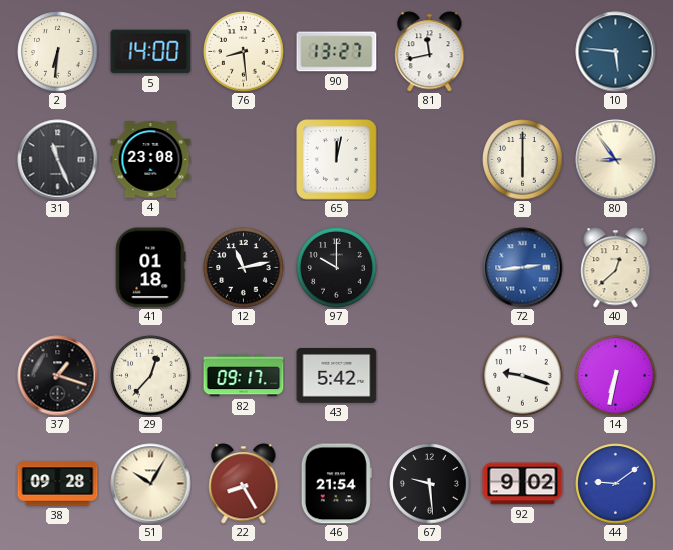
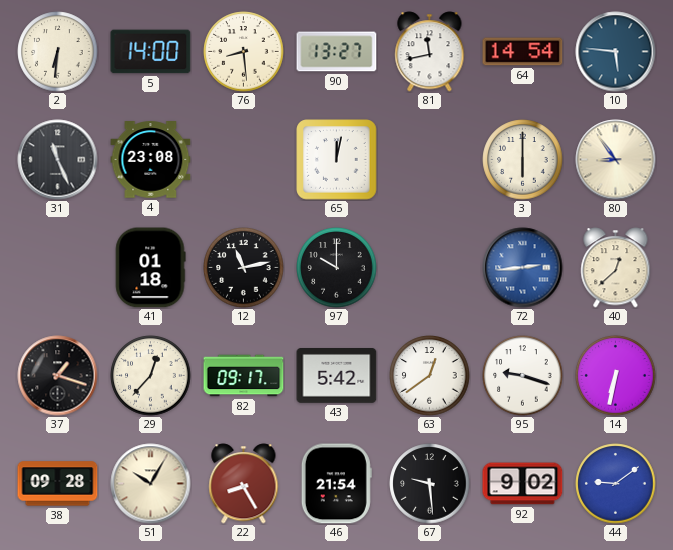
64: none -> 14:54
63: none -> 12:39
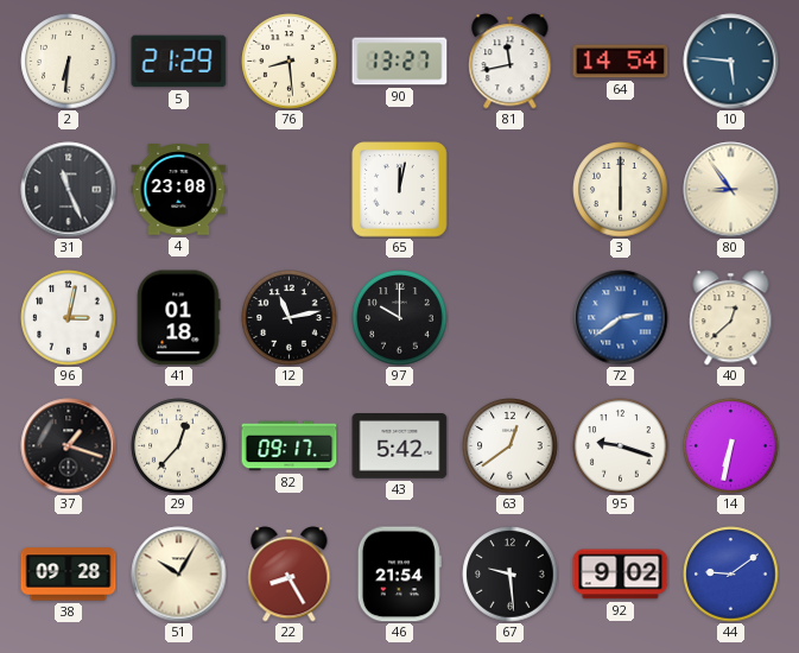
5: 14:00 -> 21:29
96: none -> 3:02
72: 2:44 -> 2:39
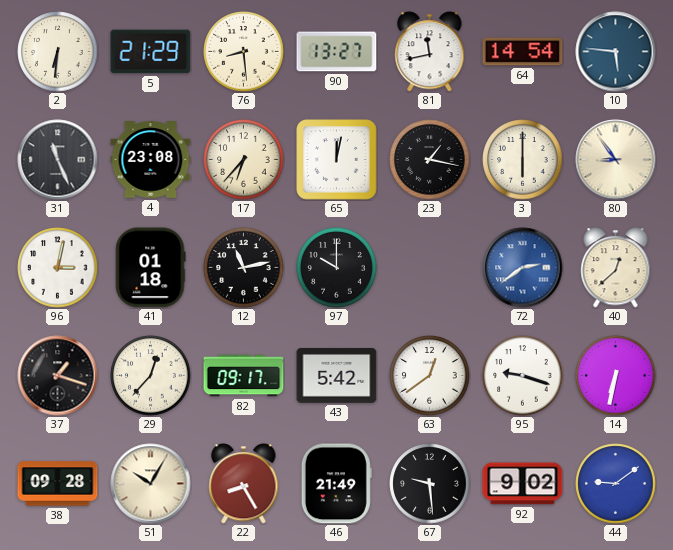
17: none -> 6:37
23: none -> 1:17
46: 21:54 -> 21:49
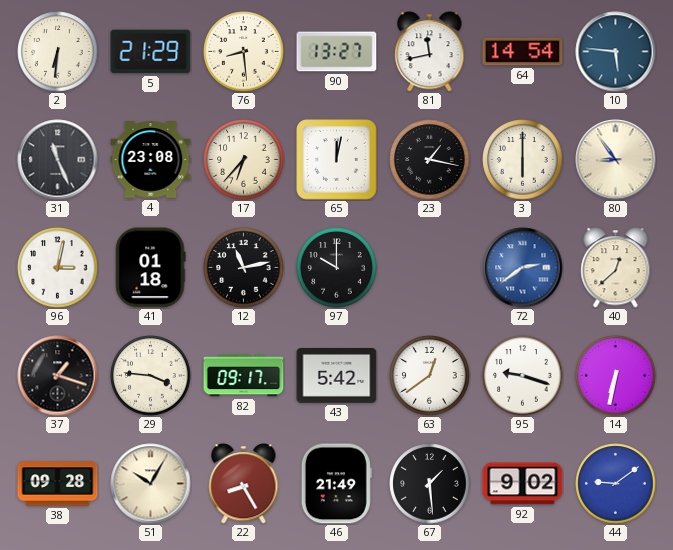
29: 12:37 -> 3:46
67: 9:29 -> 1:29
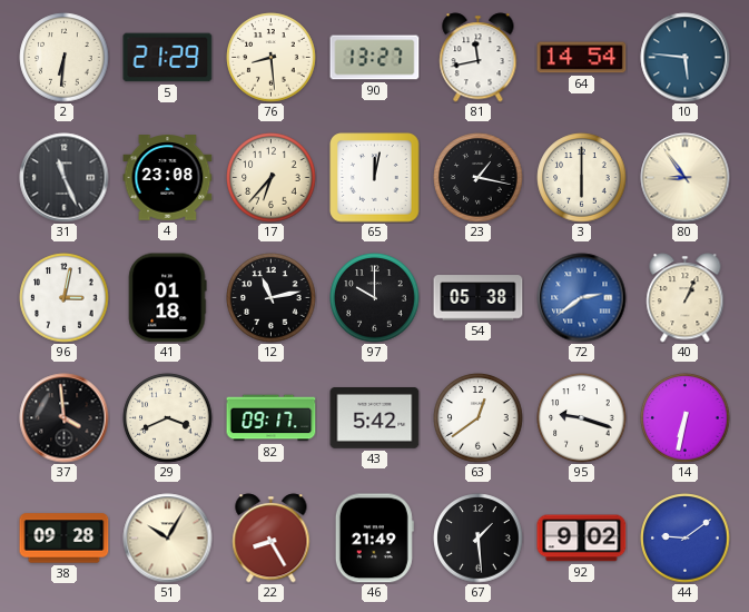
54: none -> 05:38
40: 12:38 -> 1:04
37: 1:18 -> 3:59
29: 3:46 -> 3:41
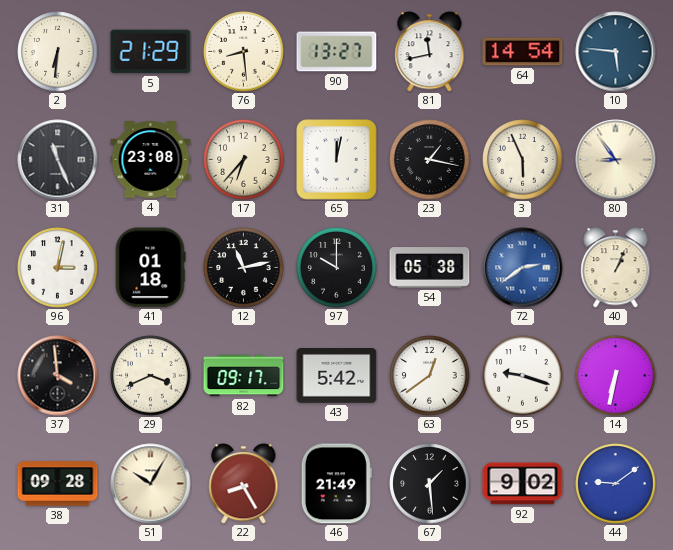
3: 6:00 -> 5:56
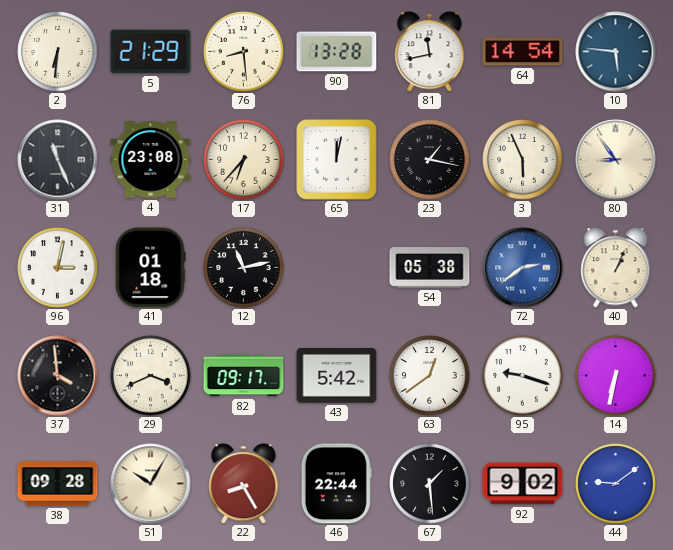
90: 13:27 -> 13:28
97: 10:00 -> none
46: 21:49 -> 22:44
